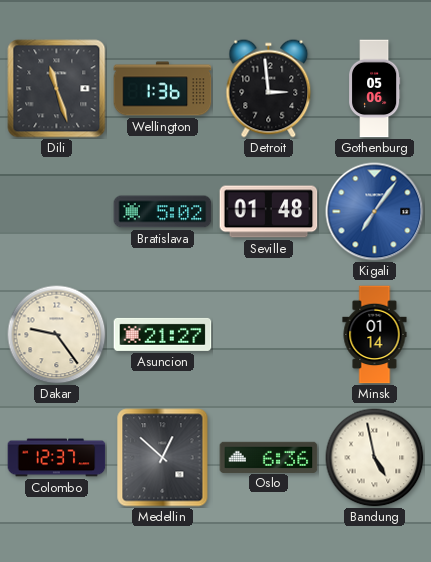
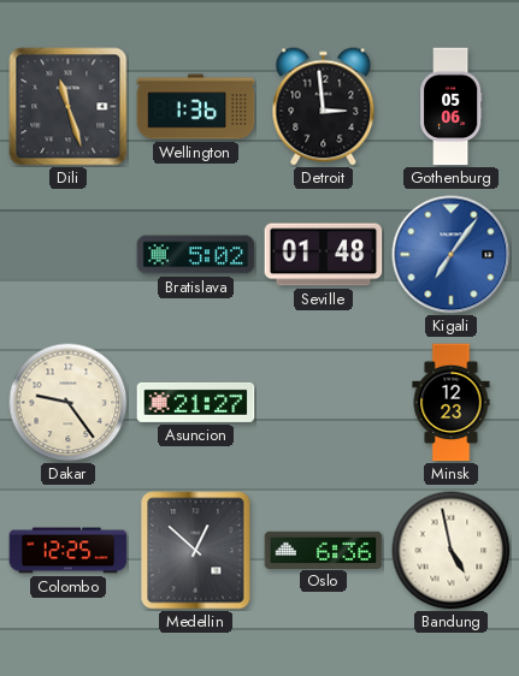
Minsk: 01:14 -> 12:23
Colombo: 12:37 -> 12:25
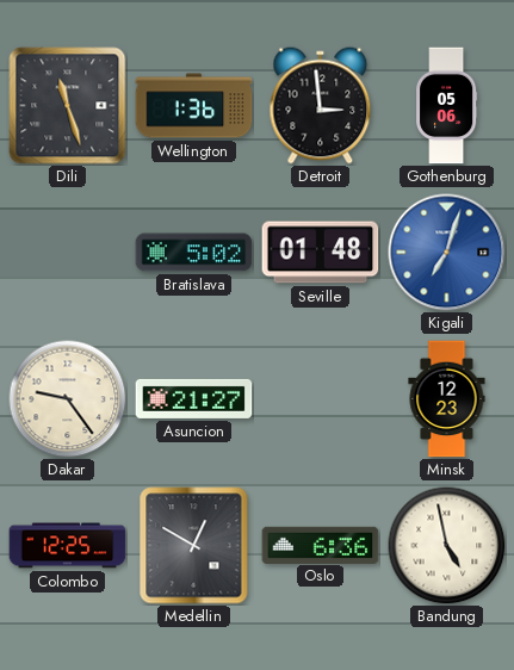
Kigali: 7:06 -> 7:03
Medellin: 12:52 -> 12:50
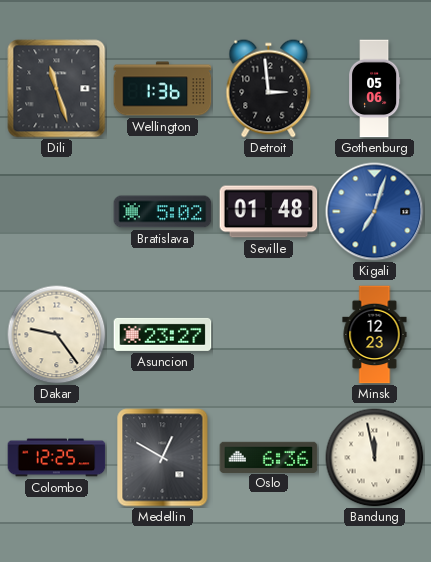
Asuncion: 21:27 -> 23:27
Bandung: 4:58 -> 11:58
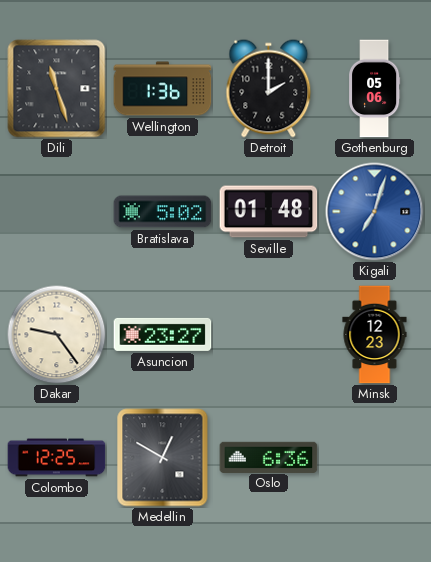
Detroit: 2:59 -> 2:00
Bandung: 11:58 -> none
